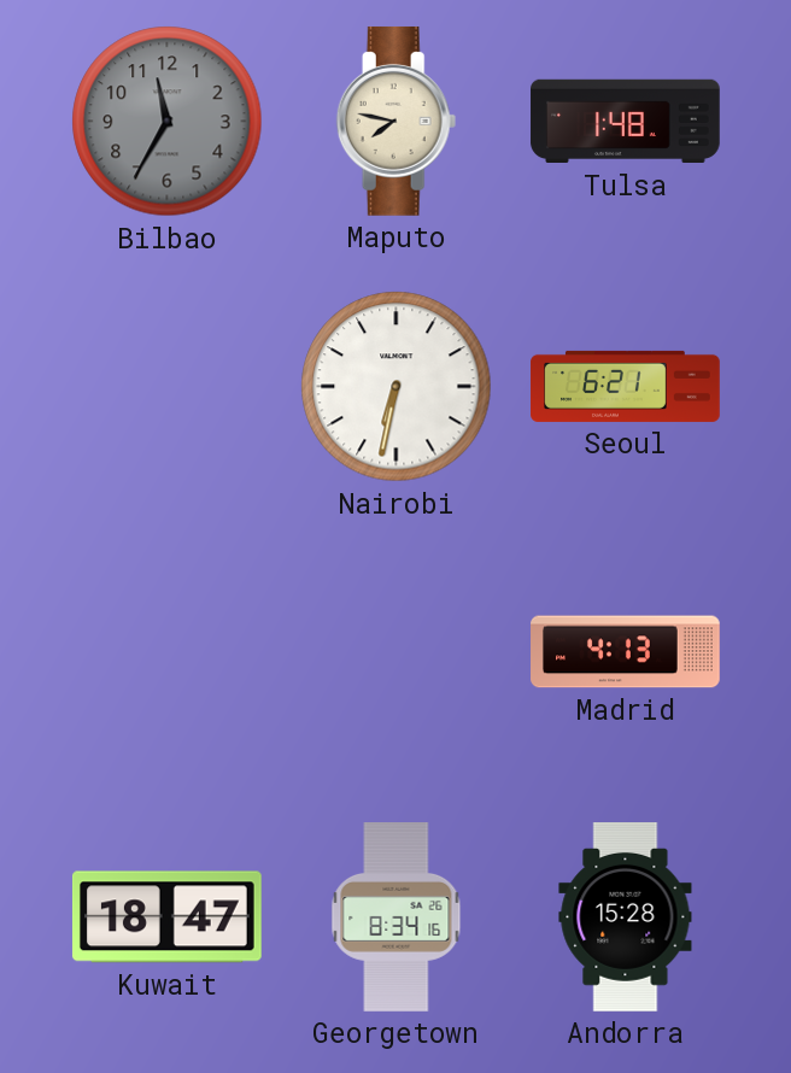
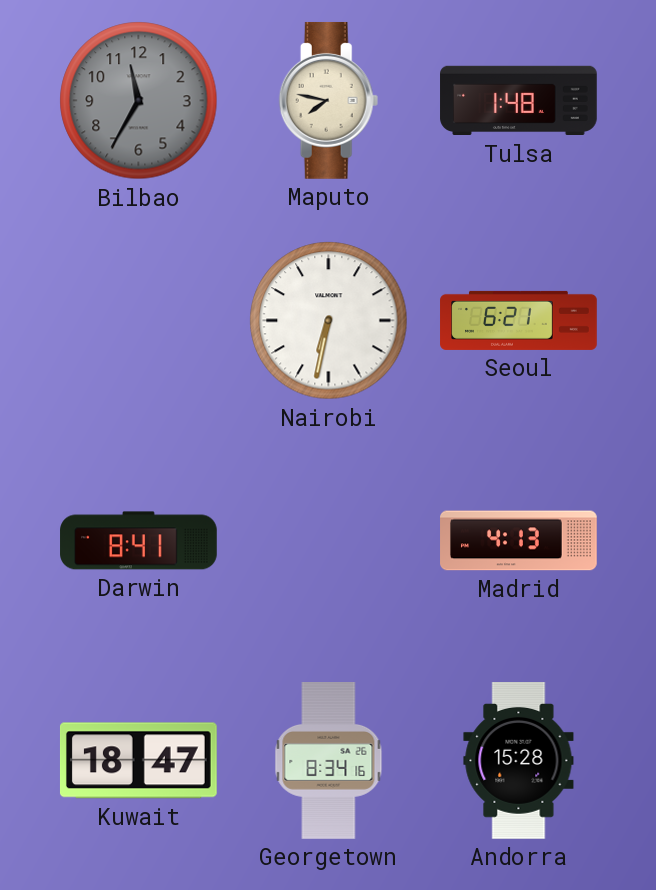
Darwin: none -> 8:41
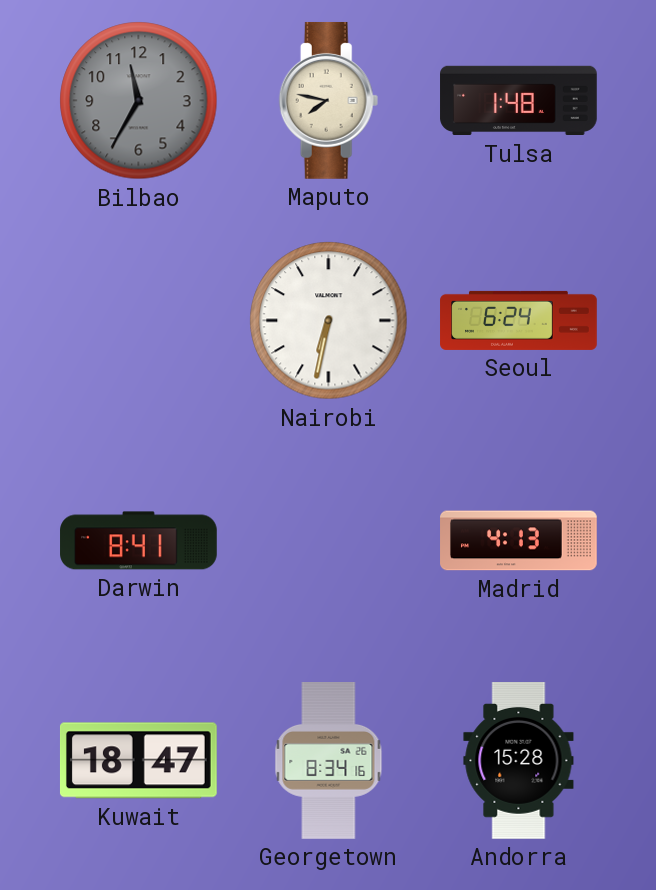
Seoul: 6:21 -> 6:24
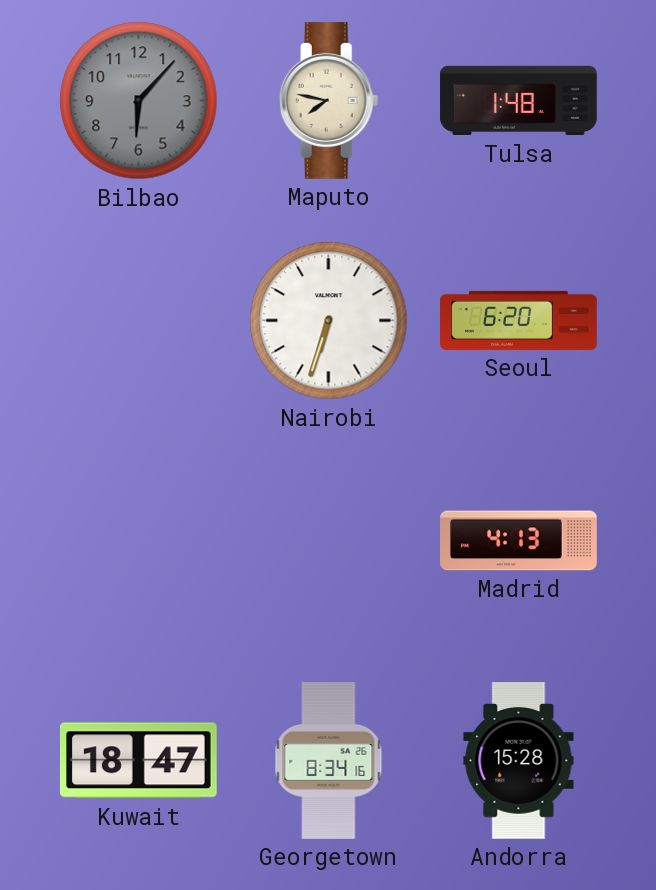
Bilbao: 11:35 -> 6:07
Nairobi: 6:32 -> 6:33
Seoul: 6:24 -> 6:20
Darwin: 8:41 -> none
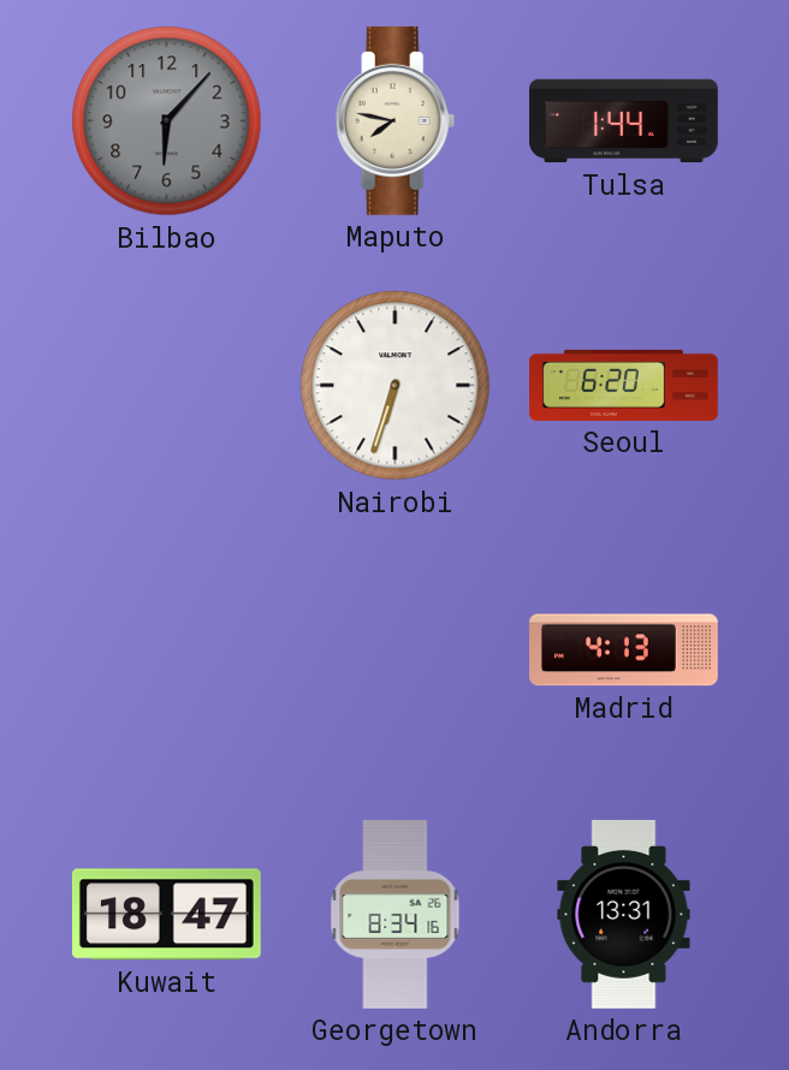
Tulsa: 1:48 -> 1:44
Andorra: 15:28 -> 13:31
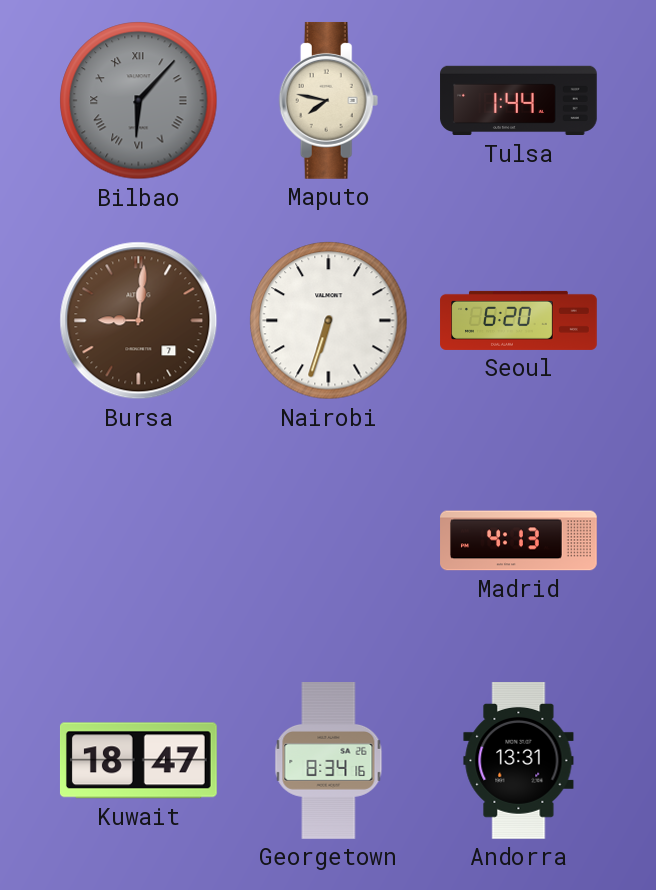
Bilbao numerals: Arabic -> Roman
Bursa: none -> 9:01
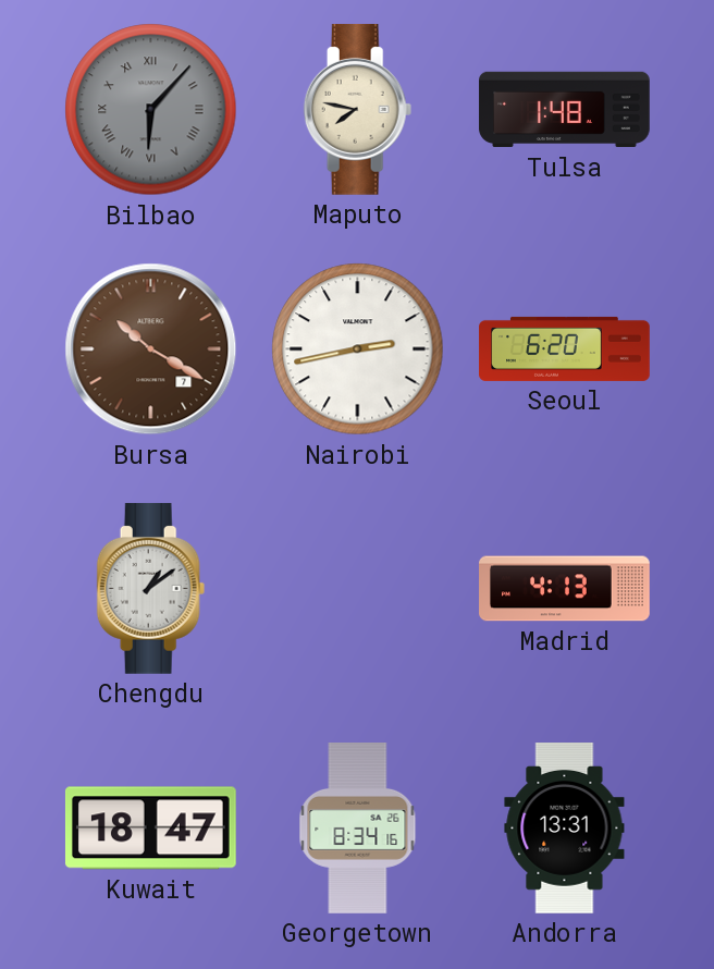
Tulsa: 1:44 -> 1:48
Bursa: 9:01 -> 10:20
Nairobi: 6:33 -> 2:43
Chengdu: none -> 1:09
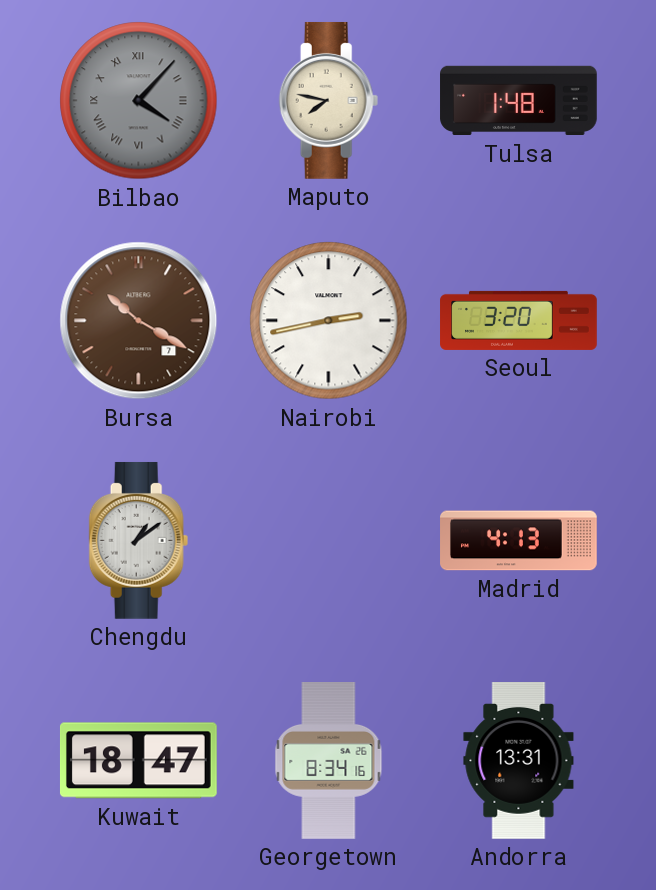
Bilbao: 6:07 -> 4:07
Seoul: 6:20 -> 3:20
